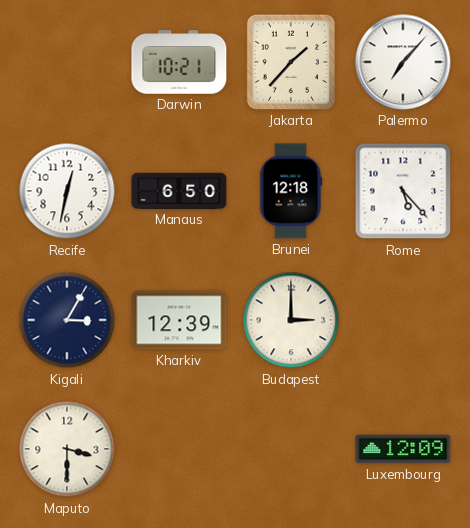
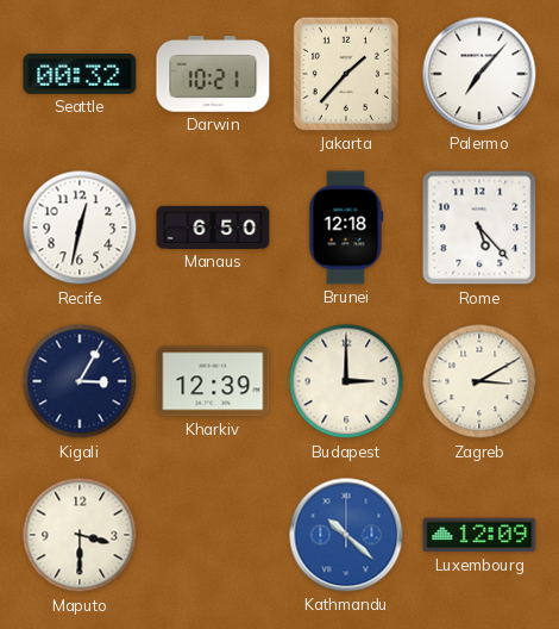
Seattle: none -> 00:32
Zagreb: none -> 3:10
Kathmandu: none -> 10:22
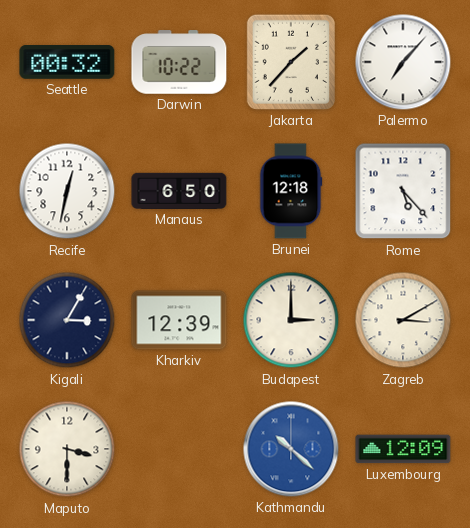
Darwin: 10:21 -> 10:22
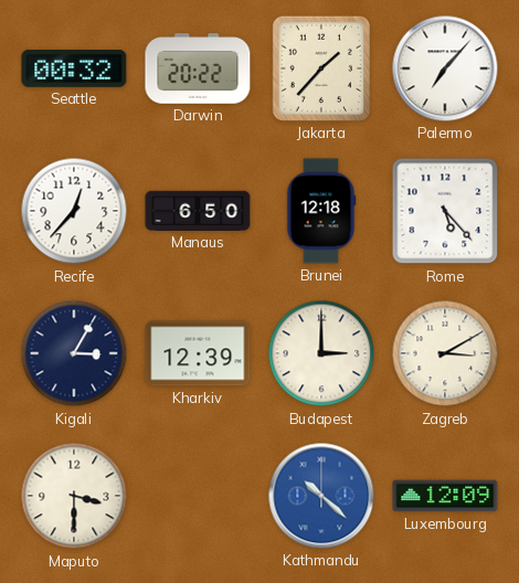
Darwin: 10:22 -> 20:22
Recife: 12:32 -> 12:37
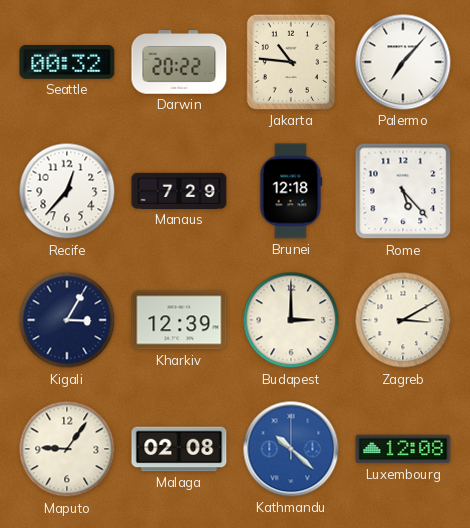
Jakarta: 1:37 -> 10:46
Manaus: 6:50 -> 7:29
Maputo: 3:30 -> 9:06
Malaga: none -> 02:08
Luxembourg: 12:09 -> 12:08
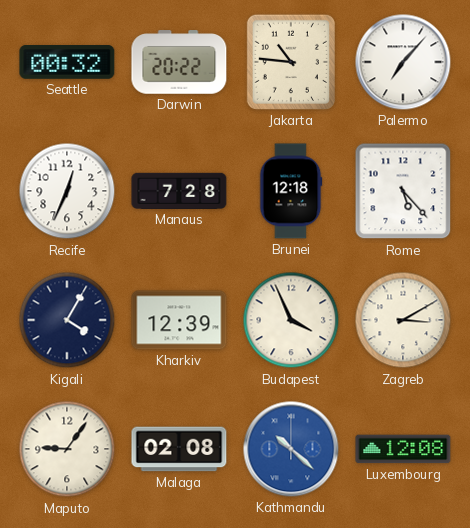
Recife: 12:37 -> 12:34
Manaus: 7:29 -> 7:28
Kigali: 3:05 -> 4:05
Budapest: 3:00 -> 3:56
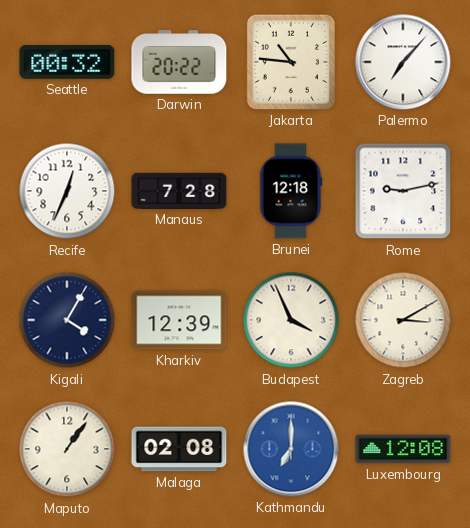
Rome: 5:23 -> 9:13
Maputo: 9:06 -> 1:06
Kathmandu: 10:22 -> 7:00
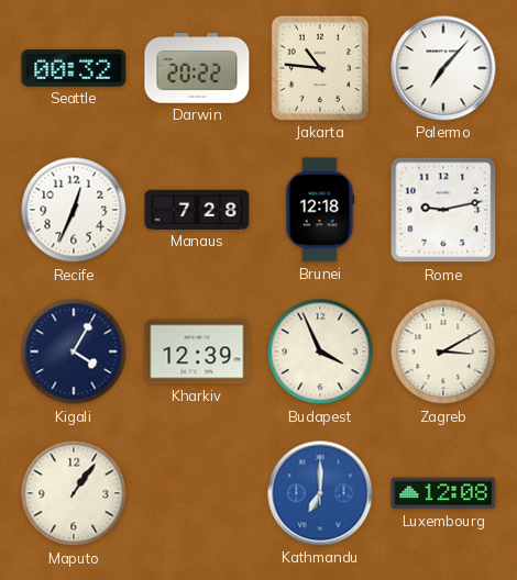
Malaga: 02:08 -> none
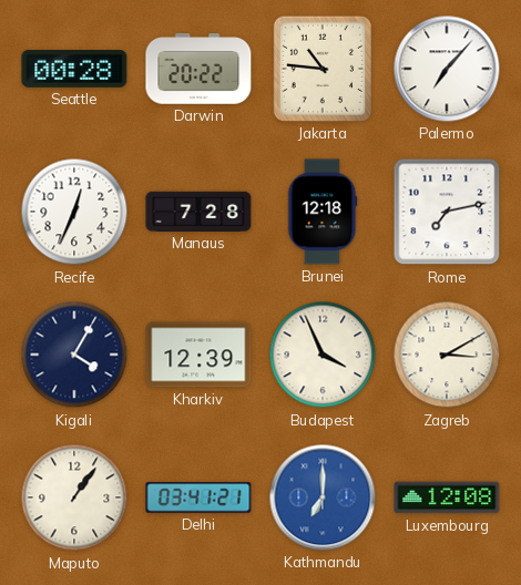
Seattle: 00:32 -> 00:28
Rome: 9:13 -> 7:13
Delhi: none -> 03:41
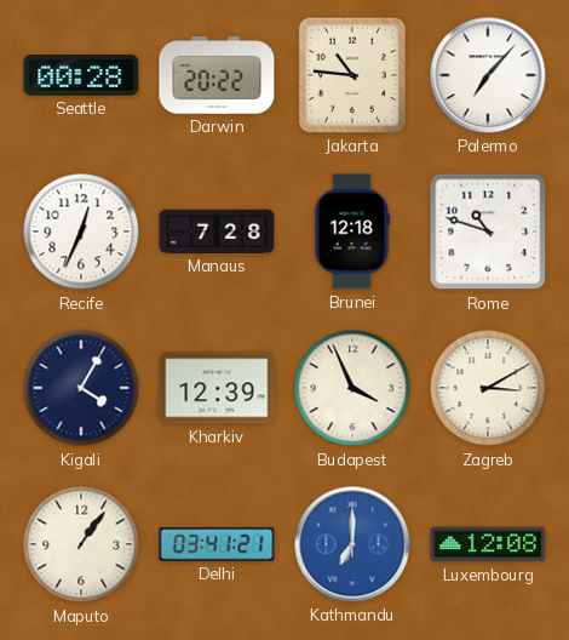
Rome: 7:13 -> 10:48
